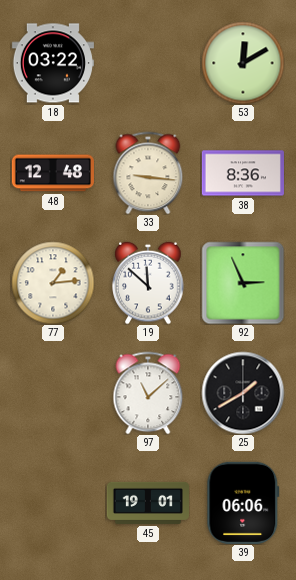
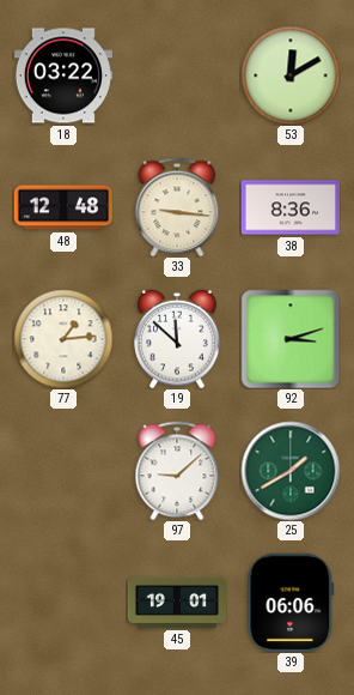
92: 2:56 -> 3:12
97: 11:08 -> 9:08
25 dial: black -> green
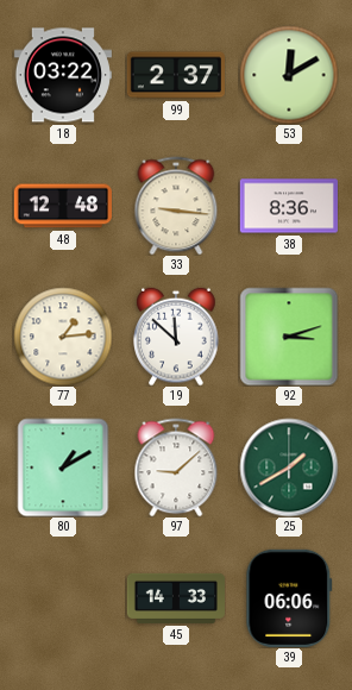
99: none -> 2:37
80: none -> 1:10
45: 19:01 -> 14:33
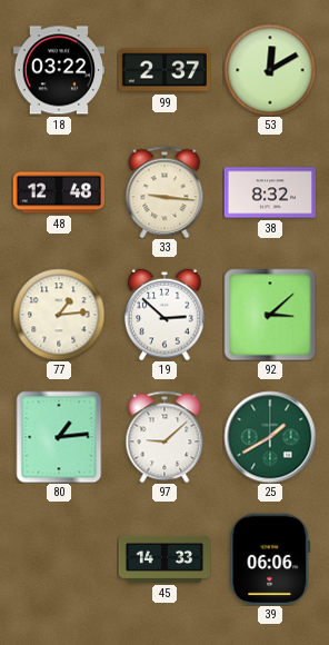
38: 8:36 -> 8:32
19: 11:52 -> 2:52
92: 3:12 -> 3:08
80: 1:10 -> 1:14
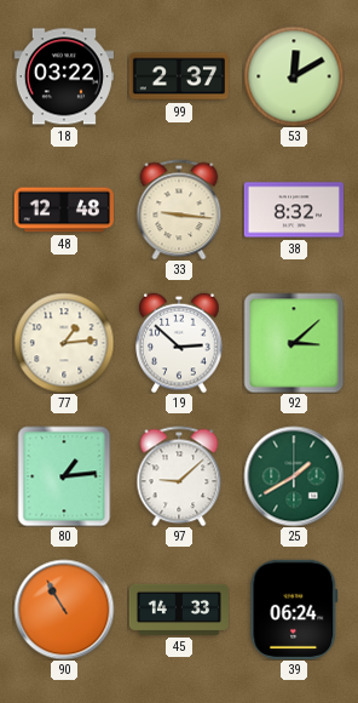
90: none -> 10:55
39: 06:06 -> 06:24
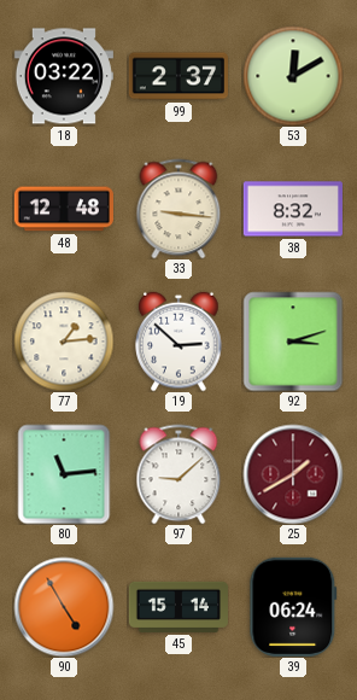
92: 3:08 -> 3:12
80: 1:14 -> 11:14
25 dial: green -> burgundy
90: 10:55 -> 4:55
45: 14:33 -> 15:14
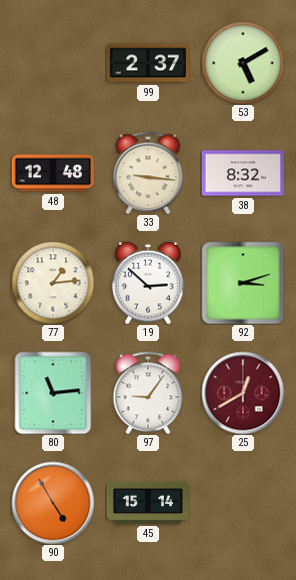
18: 03:22 -> none
53: 12:10 -> 5:10
97: 9:08 -> 9:06
25: 1:40 -> 12:40
39: 06:24 -> none
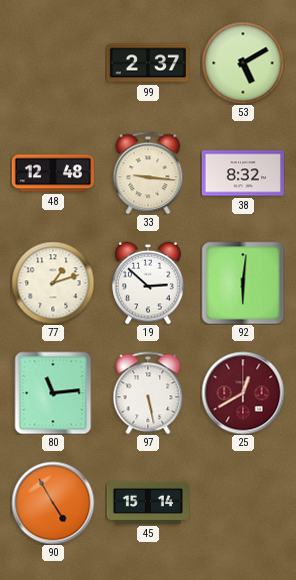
77: 1:14 -> 1:12
92: 3:12 -> 6:01
97: 9:06 -> 5:28
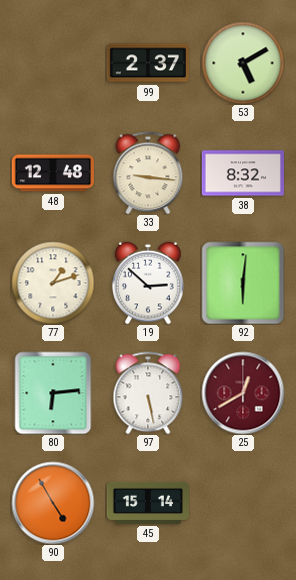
80: 11:14 -> 6:14
